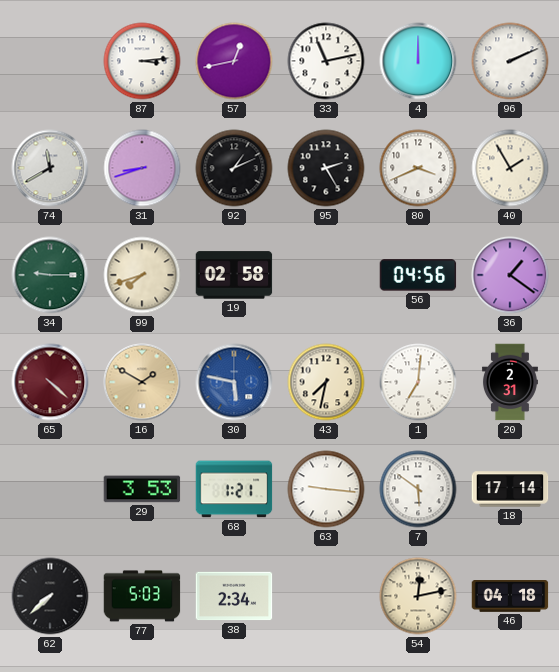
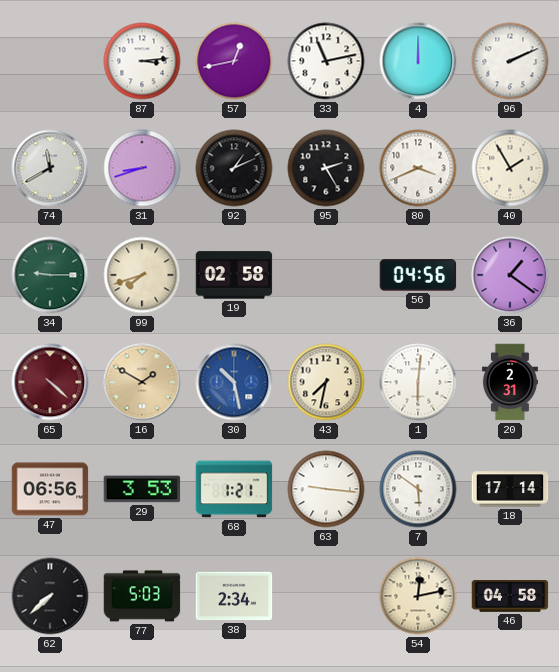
30: 5:47 -> 10:28
1: 7:01 -> 6:01
47: none -> 06:56
46: 04:18 -> 04:58
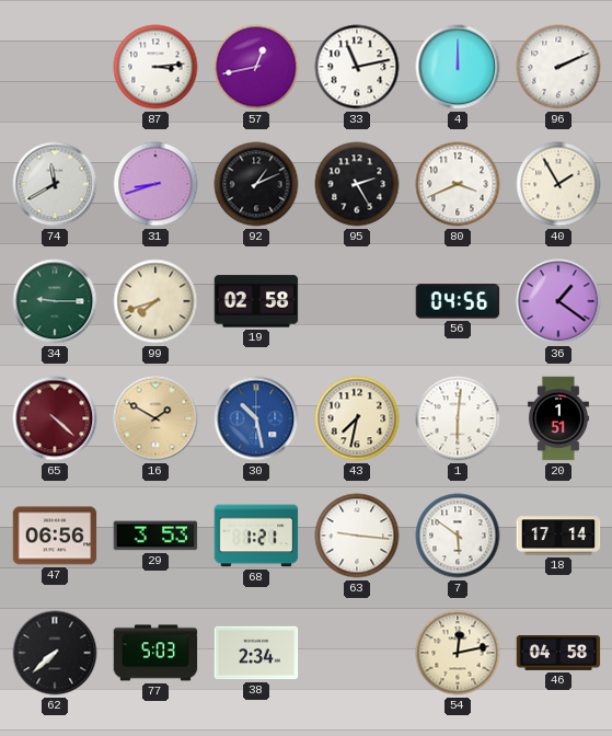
20: 2:31 -> 1:51
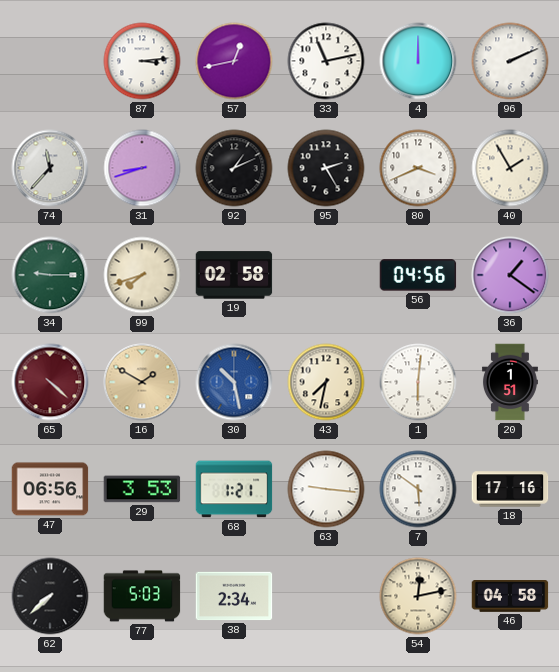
74: 11:40 -> 11:37
18: 17:14 -> 17:16
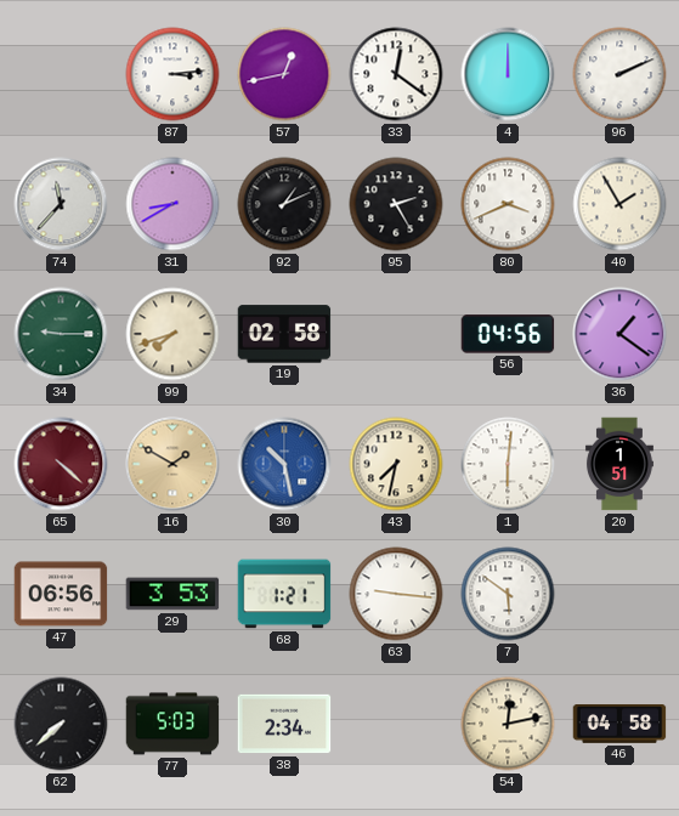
33: 11:13 -> 12:21
31: 8:42 -> 8:40
18: 17:16 -> none
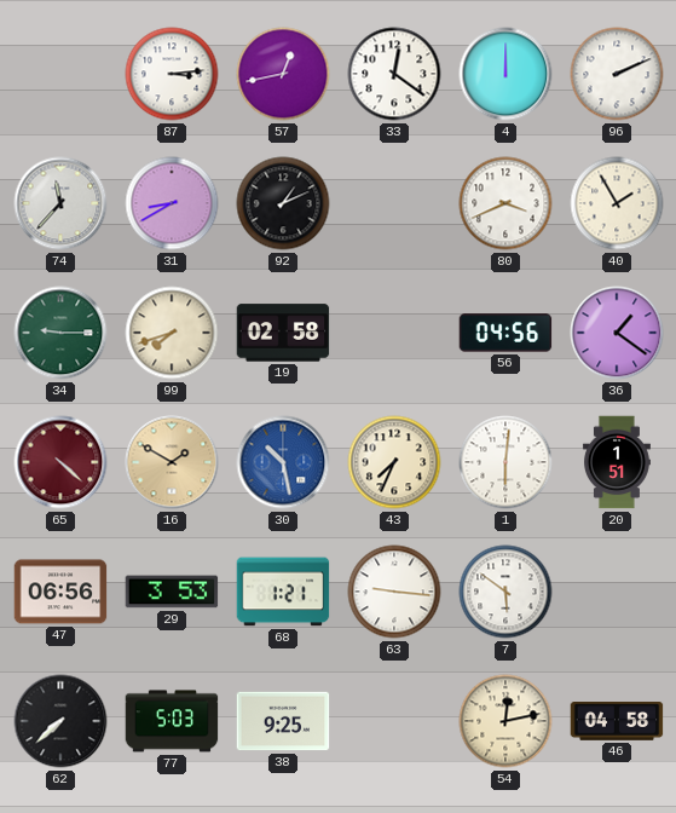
95: 2:25 -> none
43: 7:32 -> 7:34
38: 2:34 -> 9:25
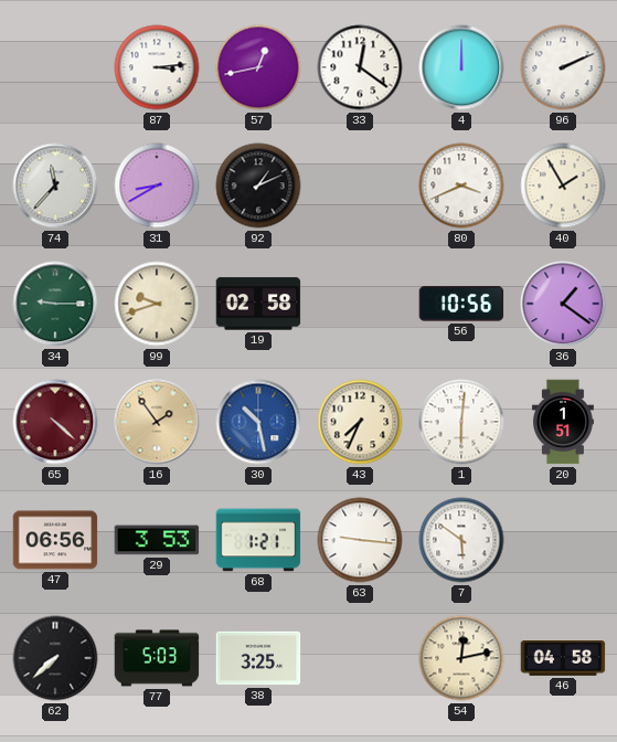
99: 7:42 -> 9:42
56: 04:56 -> 10:56
16: 1:50 -> 1:54
38: 9:25 -> 3:25
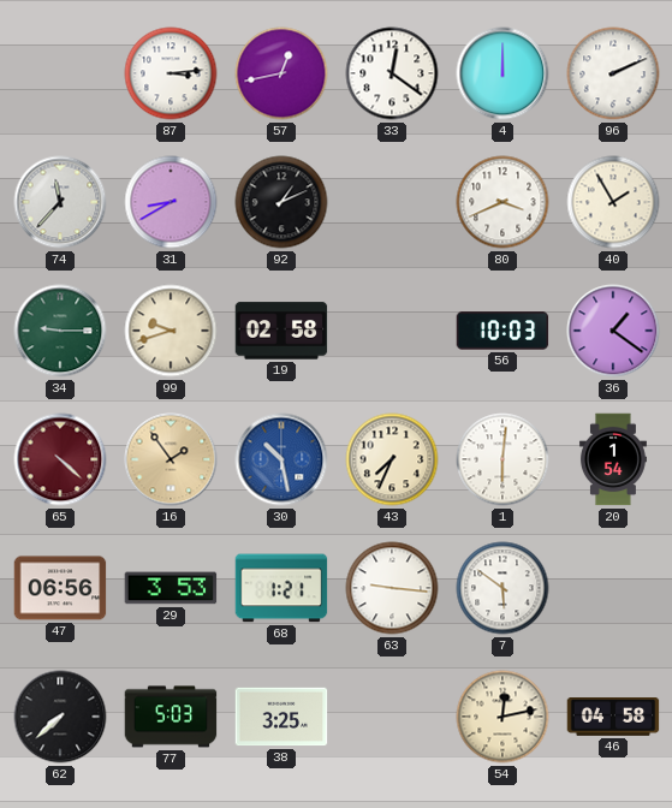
56: 10:56 -> 10:03
20: 1:51 -> 1:54
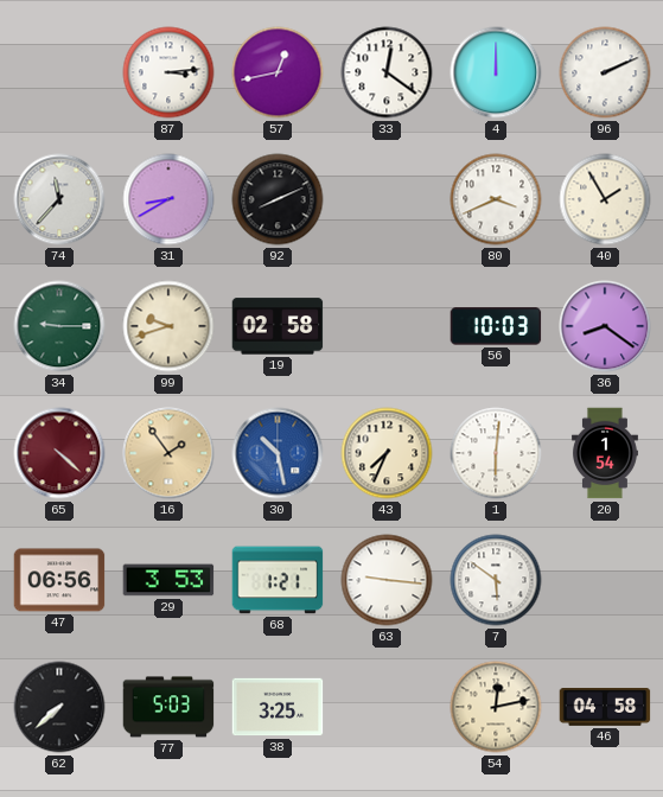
92: 1:11 -> 8:11
36: 1:21 -> 8:21
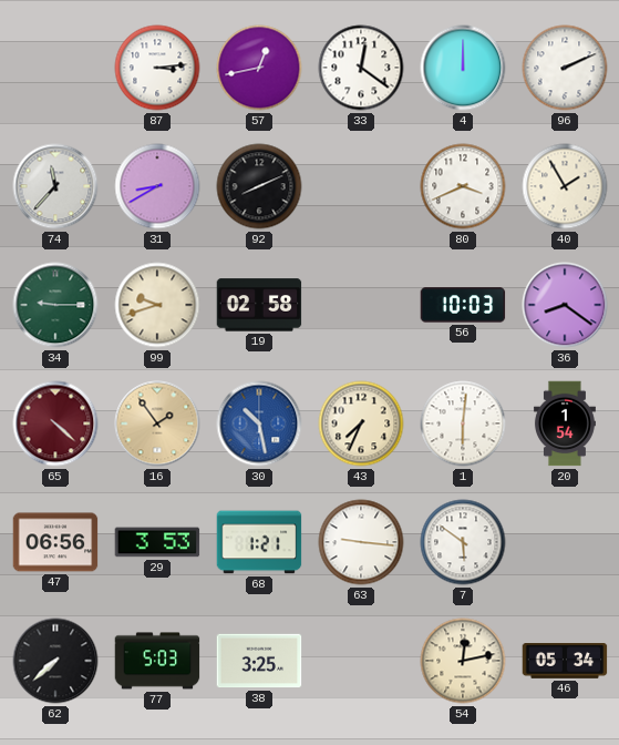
46: 04:58 -> 05:34
